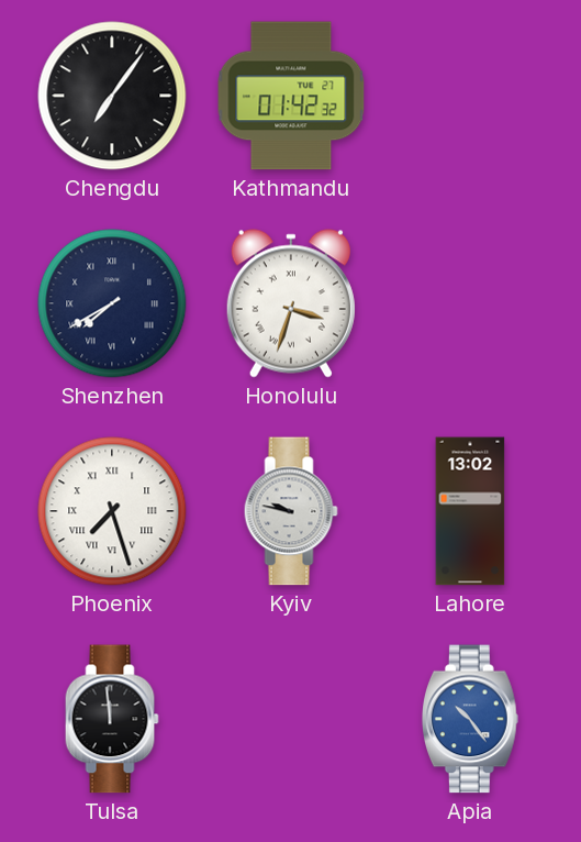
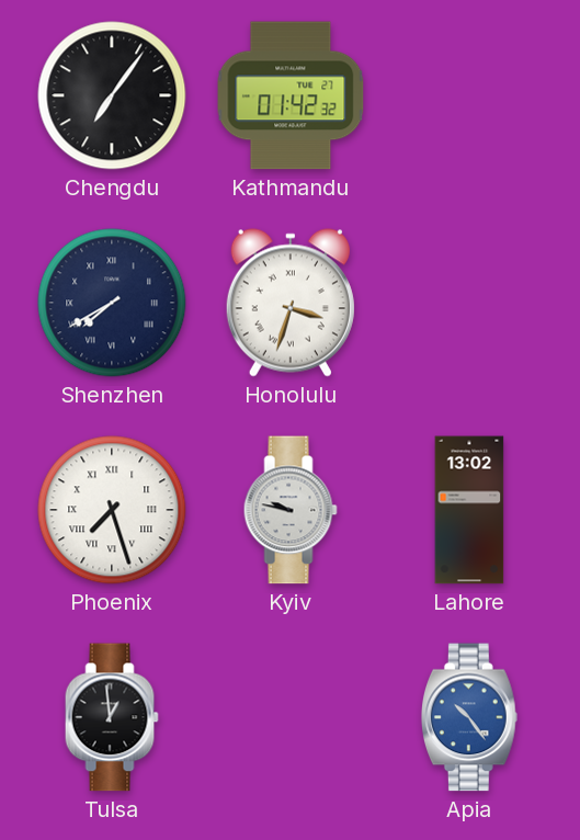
Tulsa: 11:59 -> 12:59
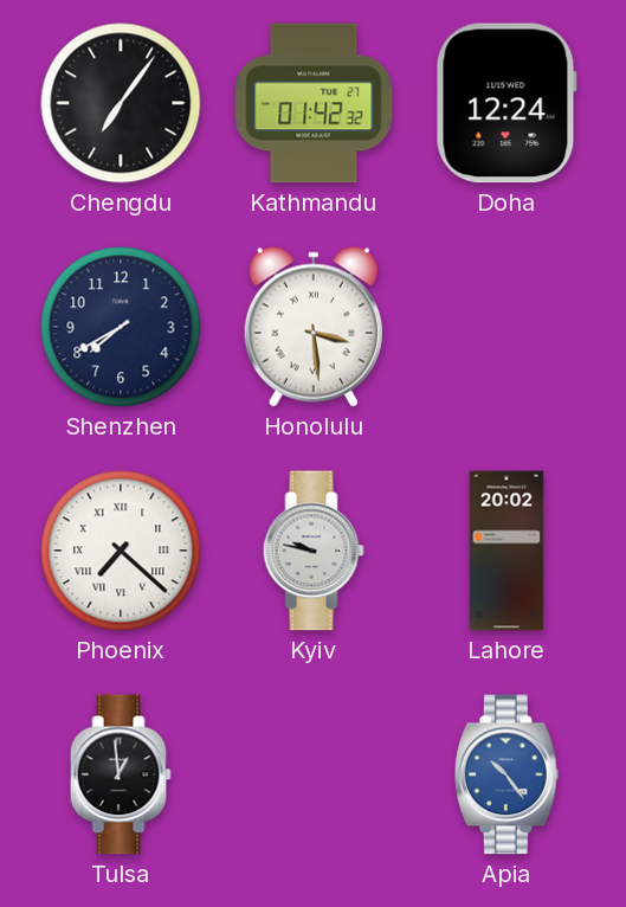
Doha: none -> 12:24
Shenzhen numerals: Roman -> Arabic
Honolulu: 3:33 -> 3:29
Phoenix: 7:27 -> 7:22
Lahore: 13:02 -> 20:02
